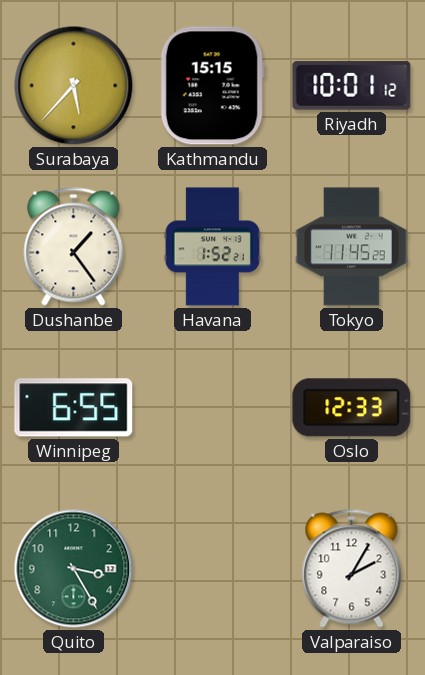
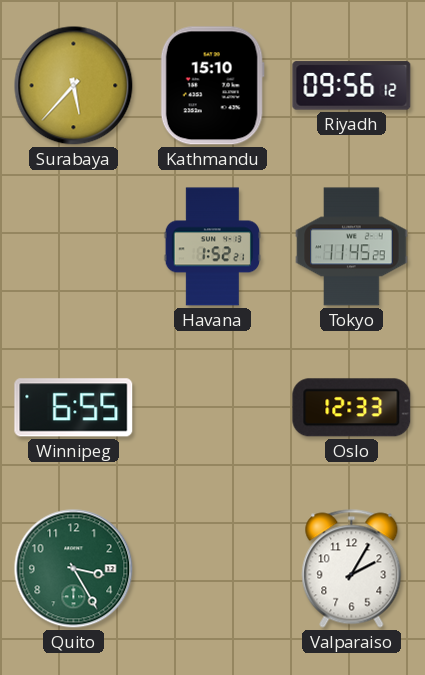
Kathmandu: 15:15 -> 15:10
Riyadh: 10:01 -> 09:56
Dushanbe: 1:24 -> none
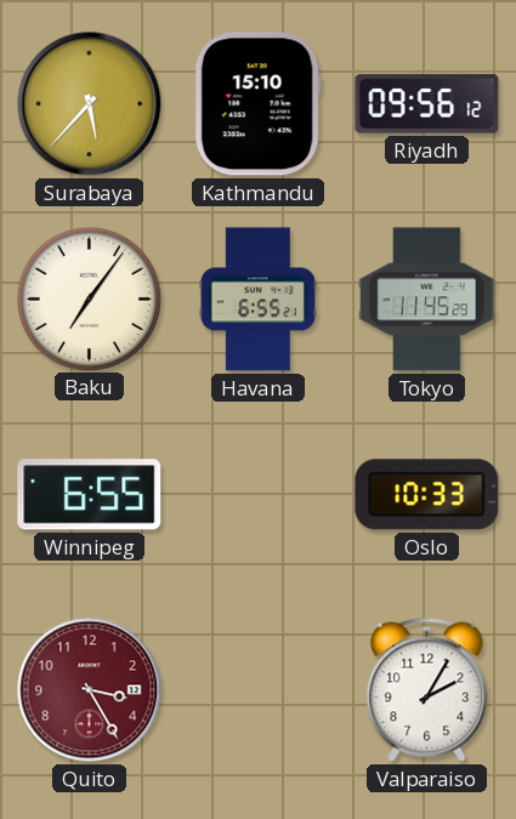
Baku: none -> 7:06
Havana: 1:52 -> 6:55
Oslo: 12:33 -> 10:33
Quito dial: green -> burgundy
